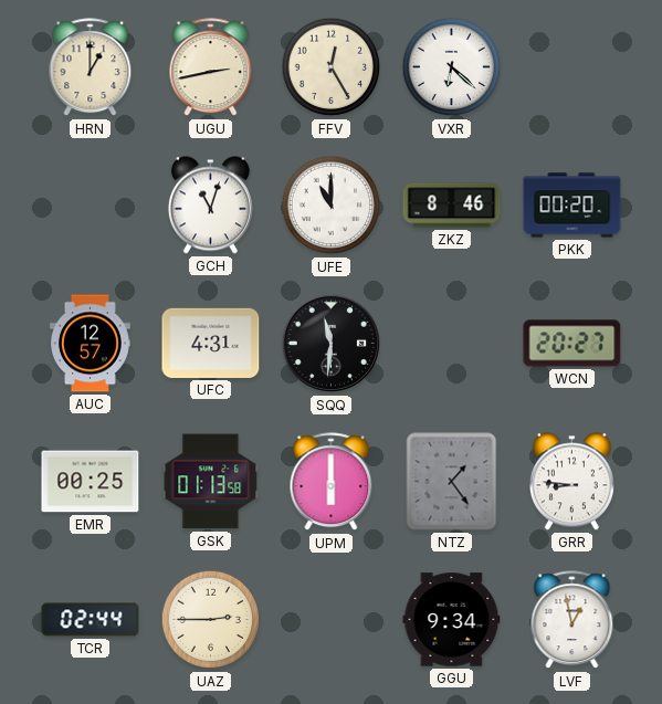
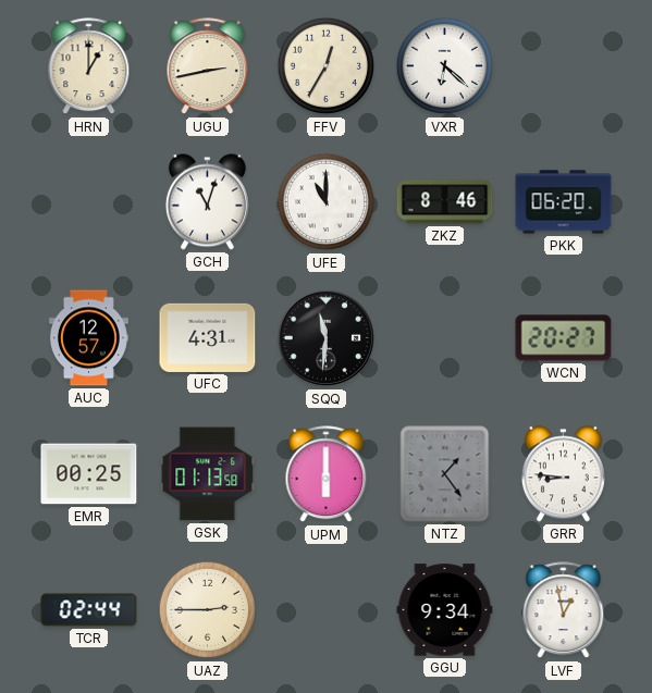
FFV: 12:25 -> 12:35
PKK: 00:20 -> 06:20
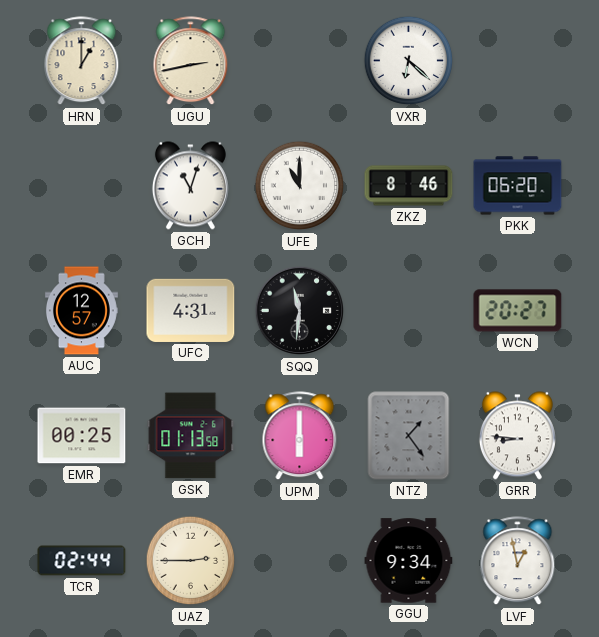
FFV: 12:35 -> none
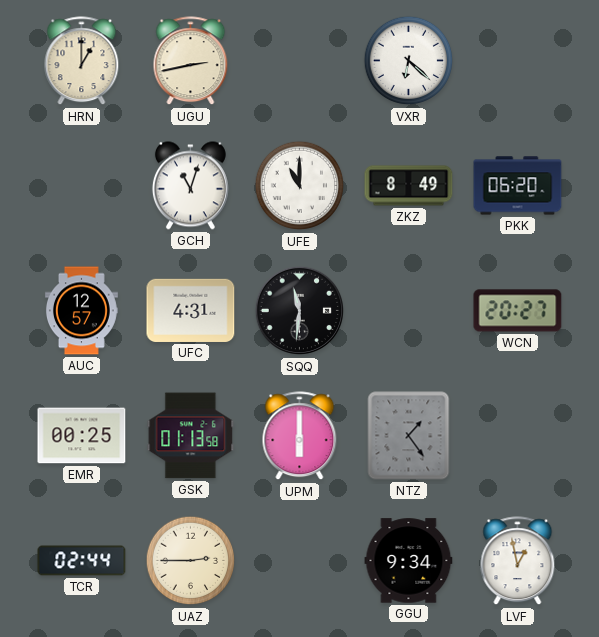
ZKZ: 8:46 -> 8:49
GRR: 8:46 -> none
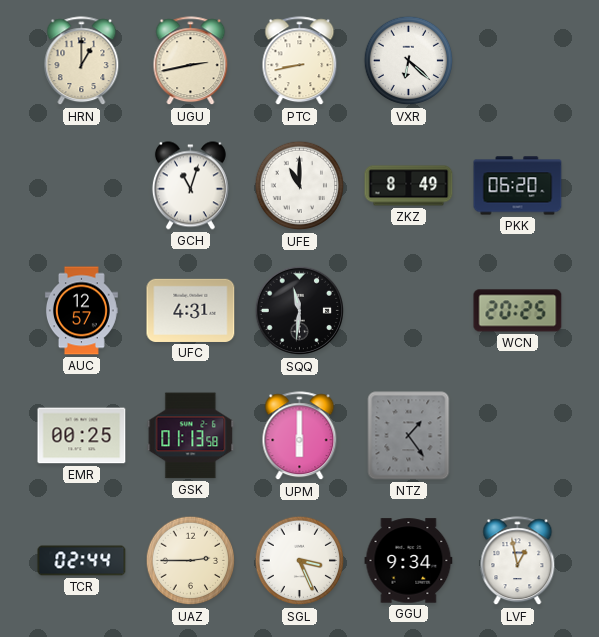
PTC: none -> 8:43
WCN: 20:27 -> 20:25
SGL: none -> 3:26
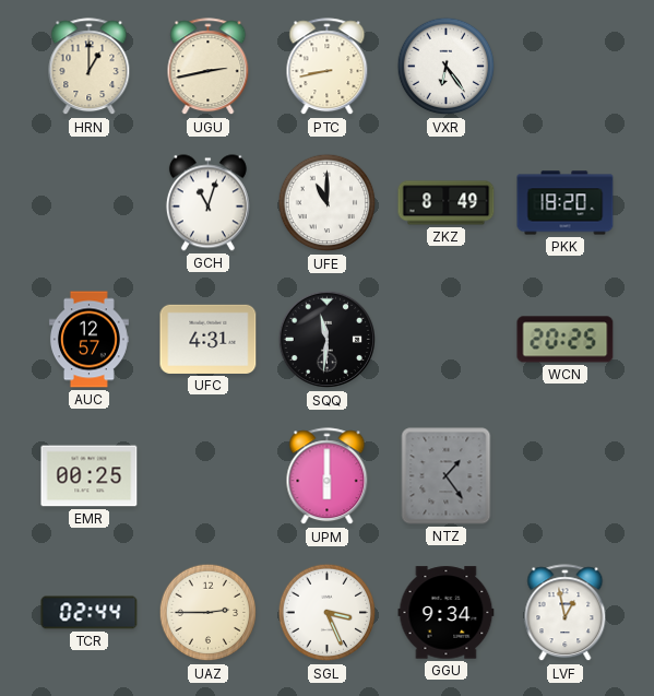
VXR: 6:22 -> 6:24
PKK: 06:20 -> 18:20
GSK: 01:13 -> none
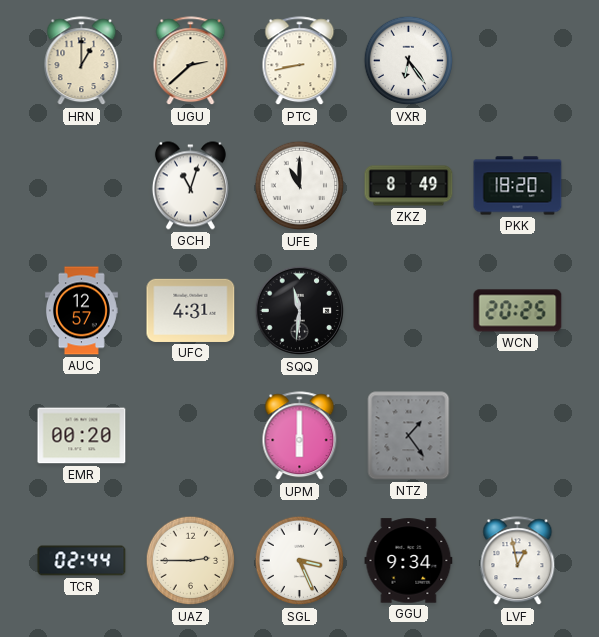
UGU: 2:43 -> 2:38
EMR: 00:25 -> 00:20
